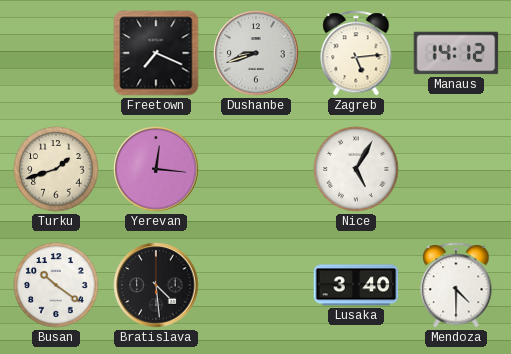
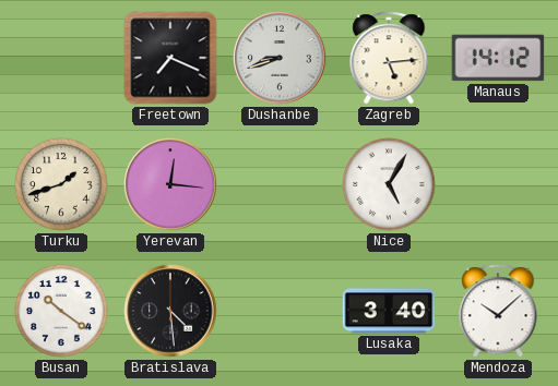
Mendoza: 4:30 -> 10:08
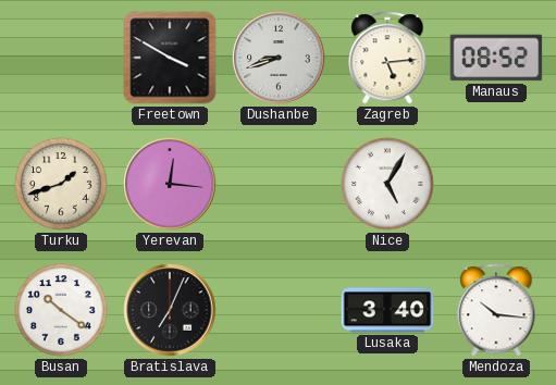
Freetown: 7:19 -> 3:50
Manaus: 14:12 -> 08:52
Bratislava: 4:29 -> 7:04
Mendoza: 10:08 -> 10:16
